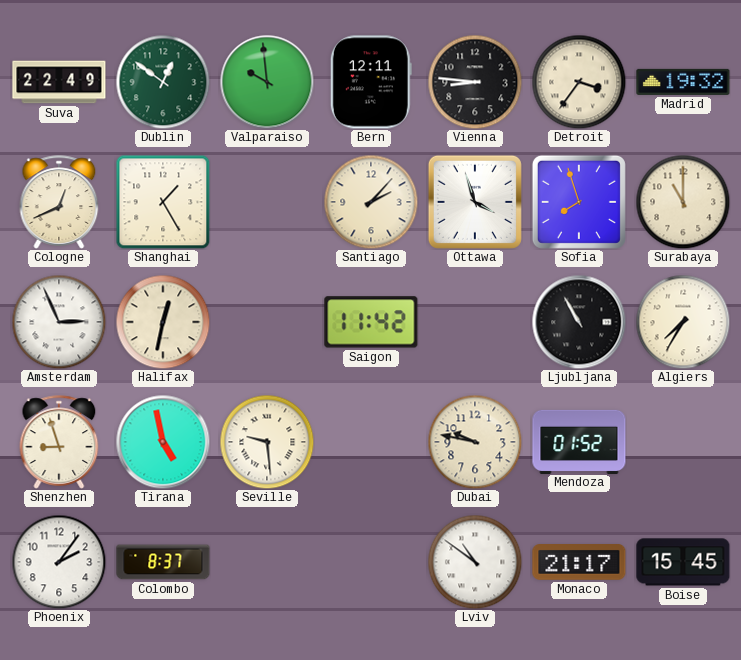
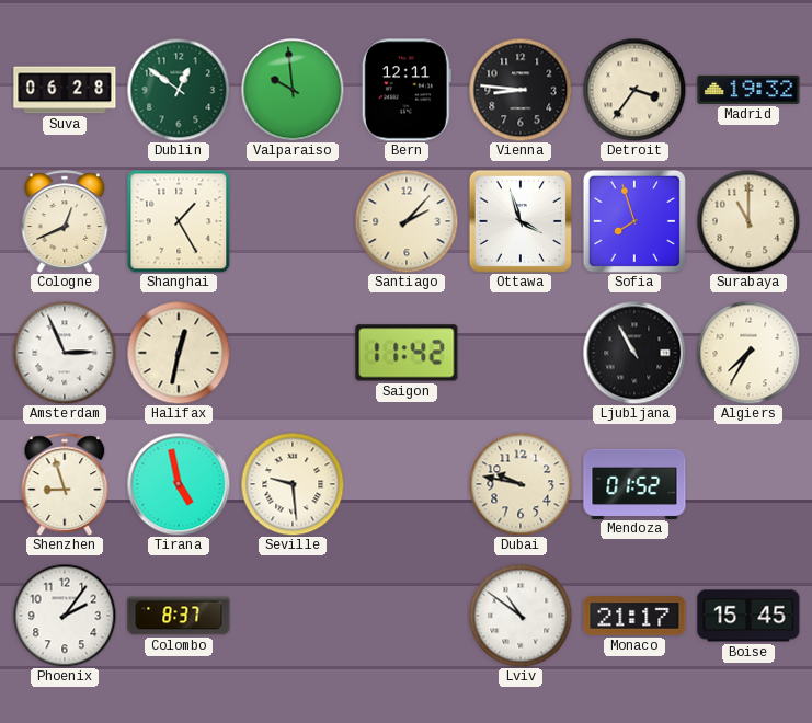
Suva: 22:49 -> 06:28
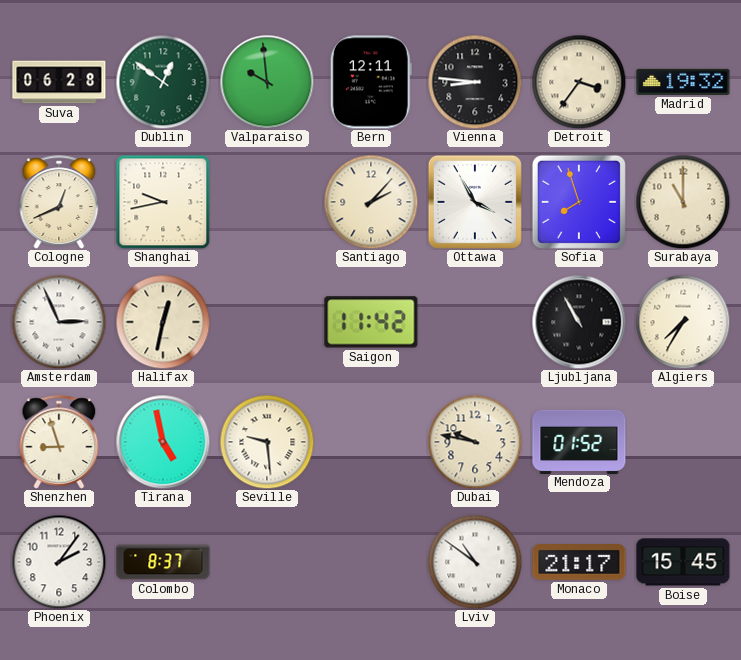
Shanghai: 1:25 -> 9:43
Ottawa: 3:57 -> 3:55
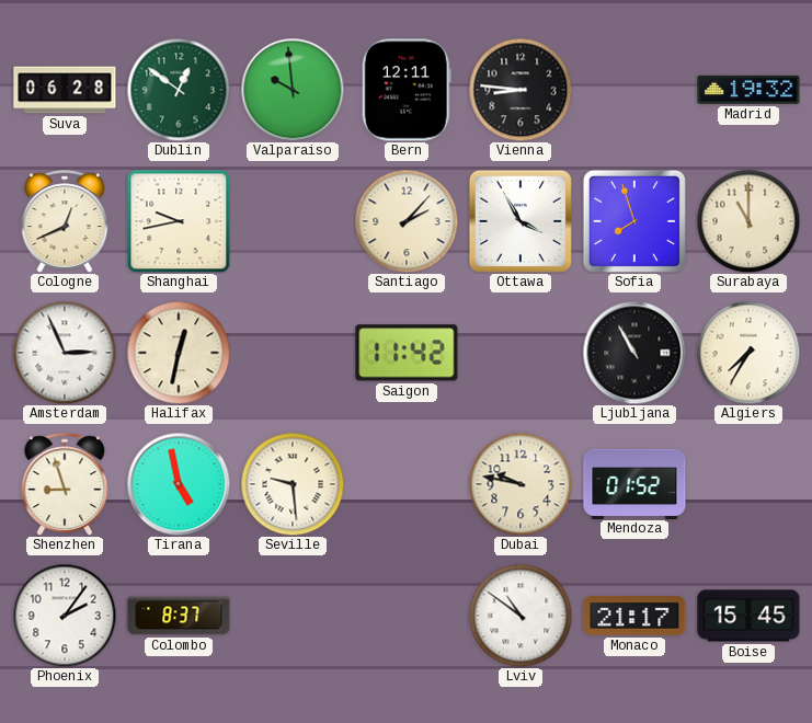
Detroit: 3:36 -> none
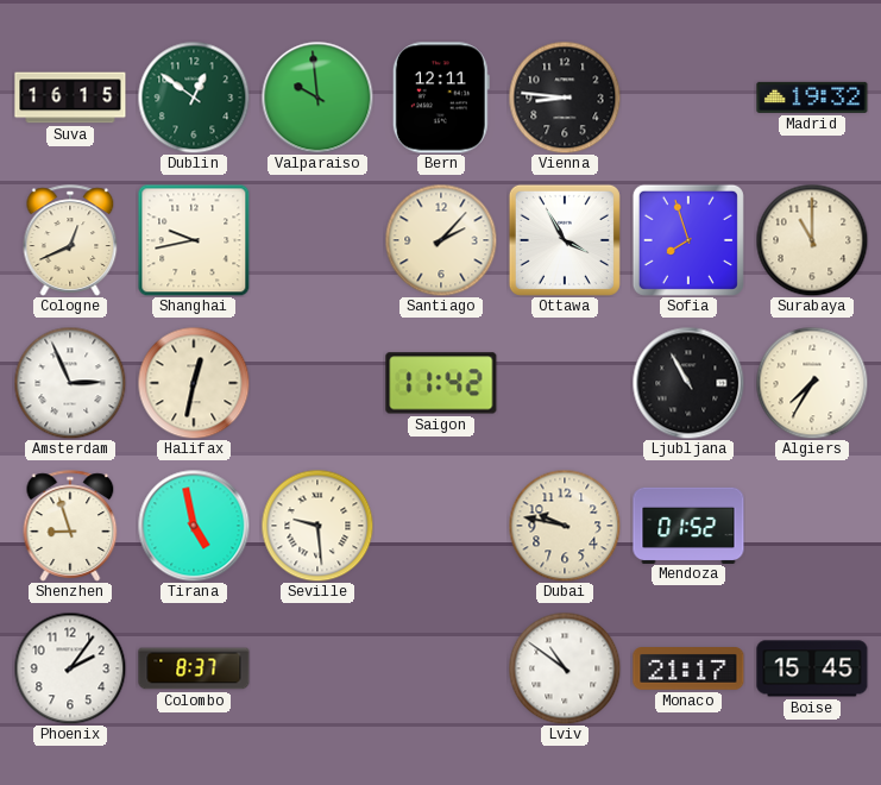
Suva: 06:28 -> 16:15
